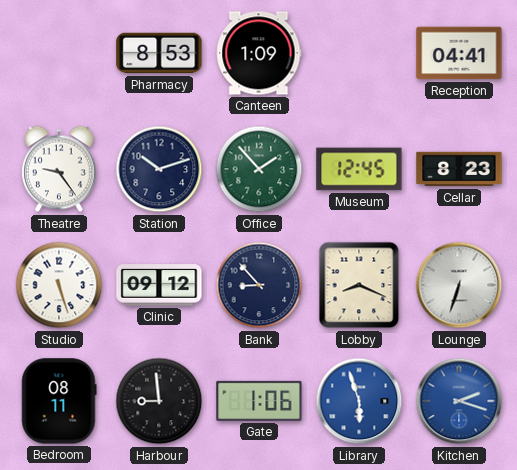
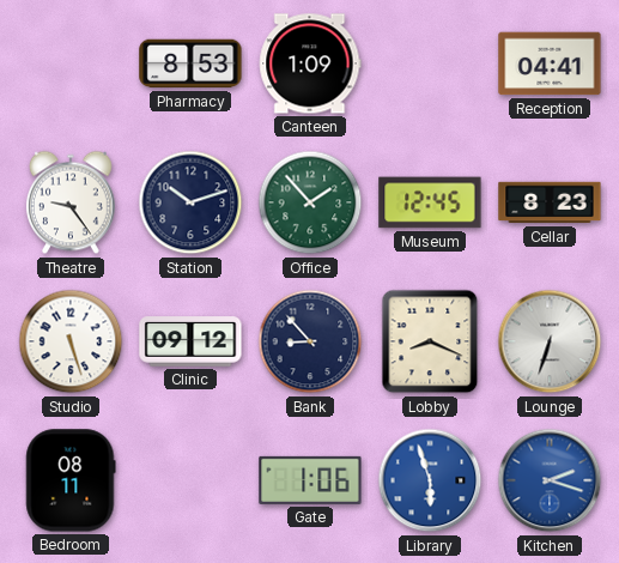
Harbour: 8:59 -> none
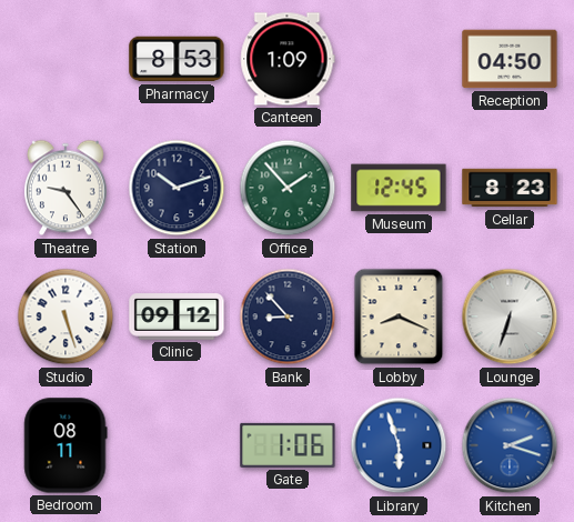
Reception: 04:41 -> 04:50
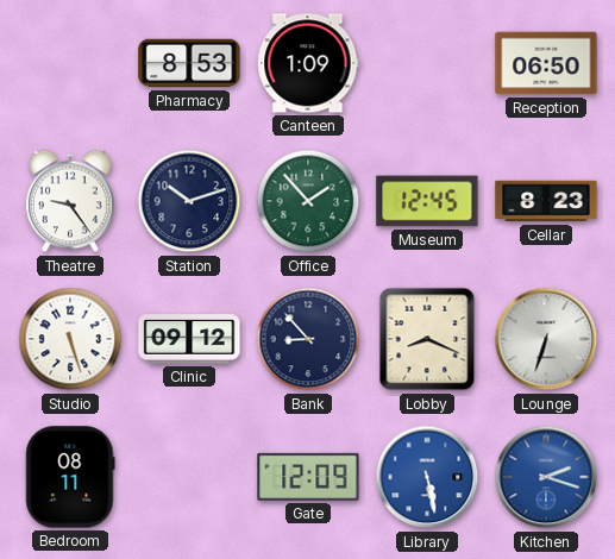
Reception: 04:50 -> 06:50
Gate: 1:06 -> 12:09
Library: 5:57 -> 5:28
